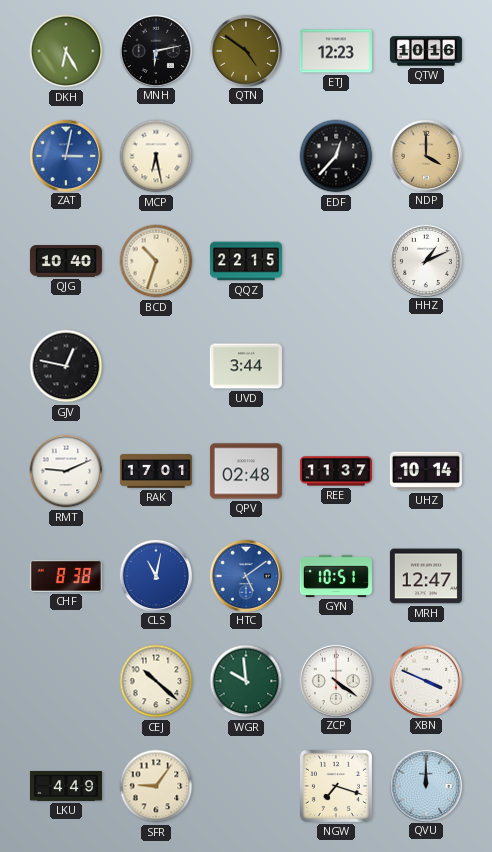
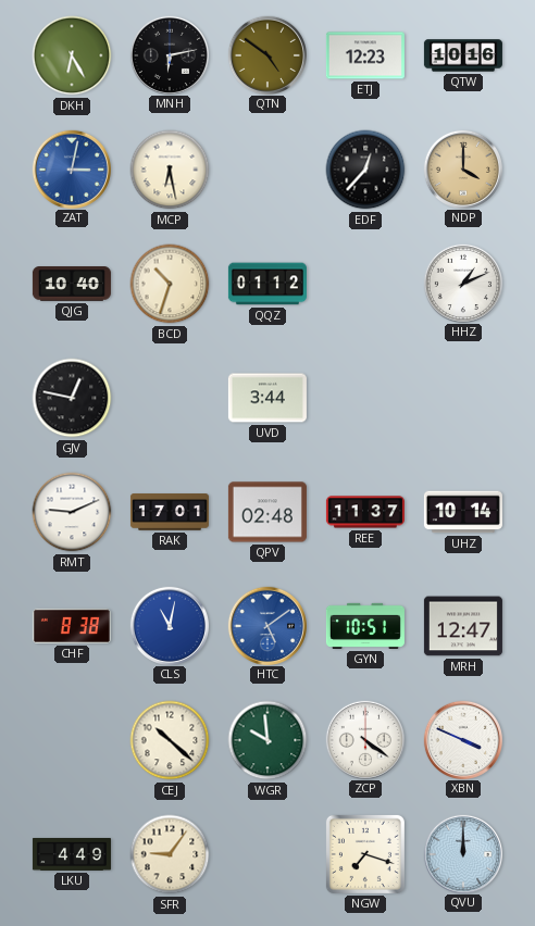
QQZ: 22:15 -> 01:12
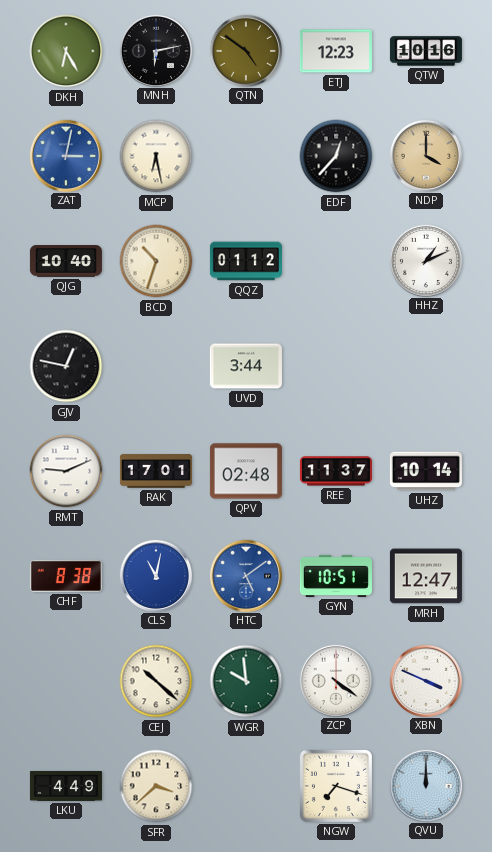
SFR: 9:06 -> 3:38
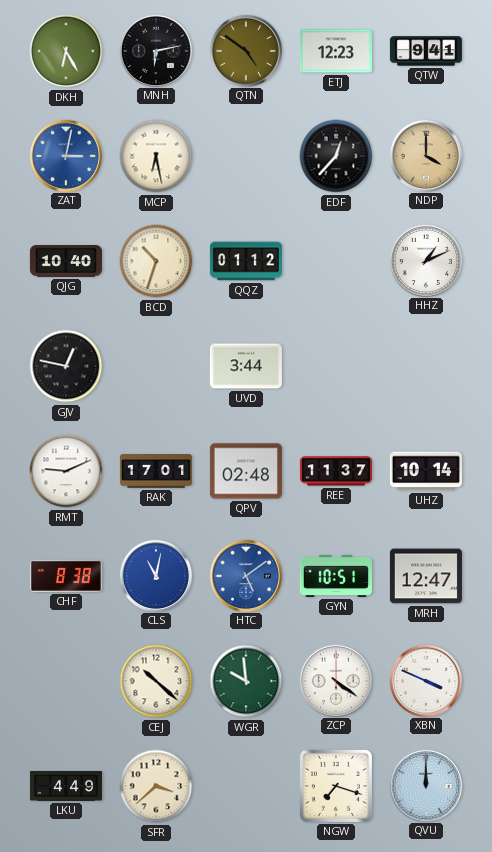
QTW: 10:16 -> 9:41
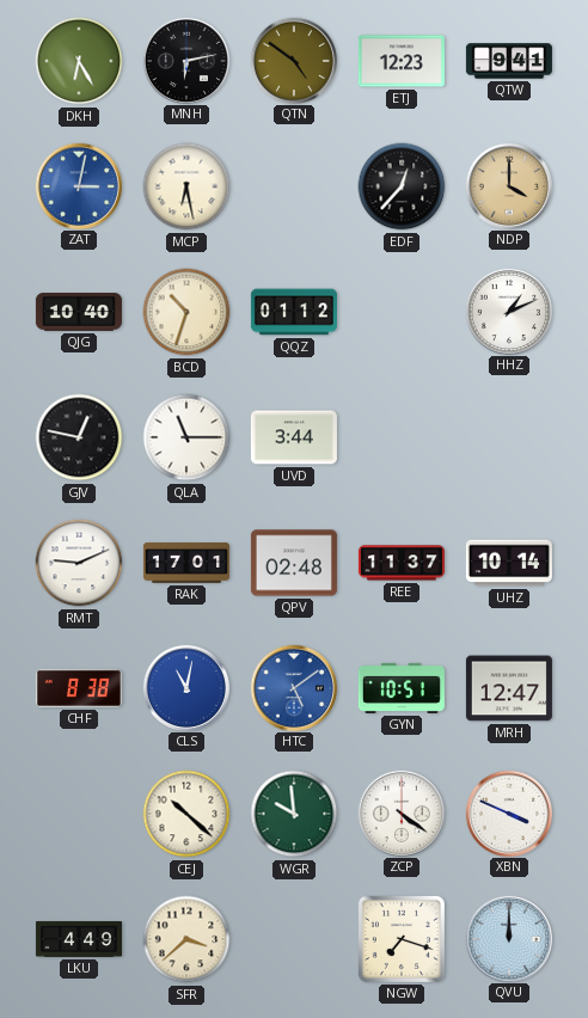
QLA: none -> 11:15
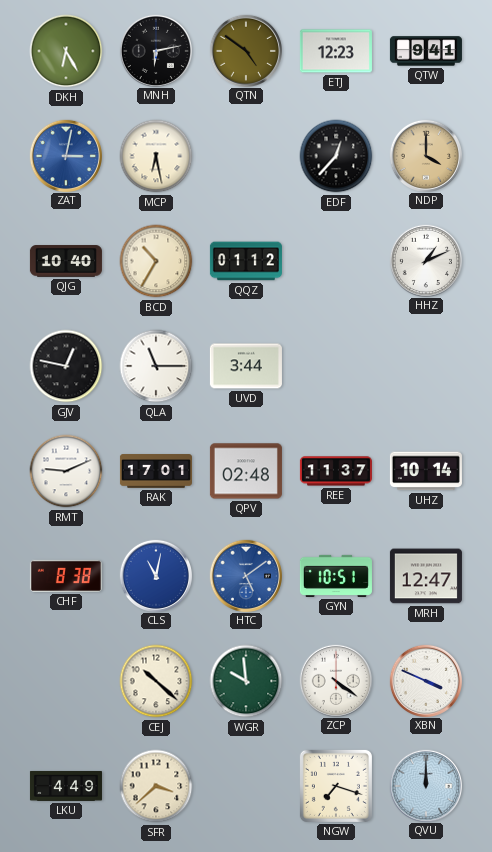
BCD: 10:33 -> 10:35
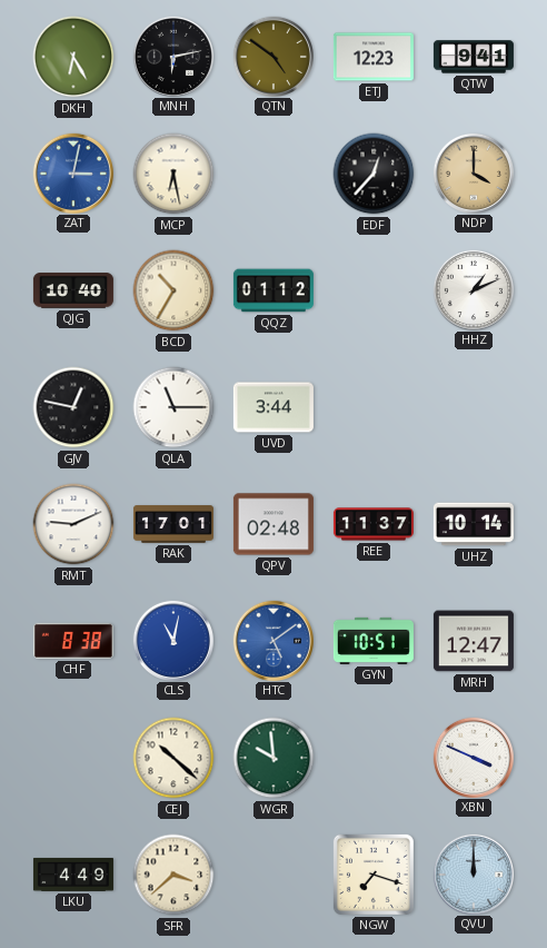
ZCP: 4:21 -> none
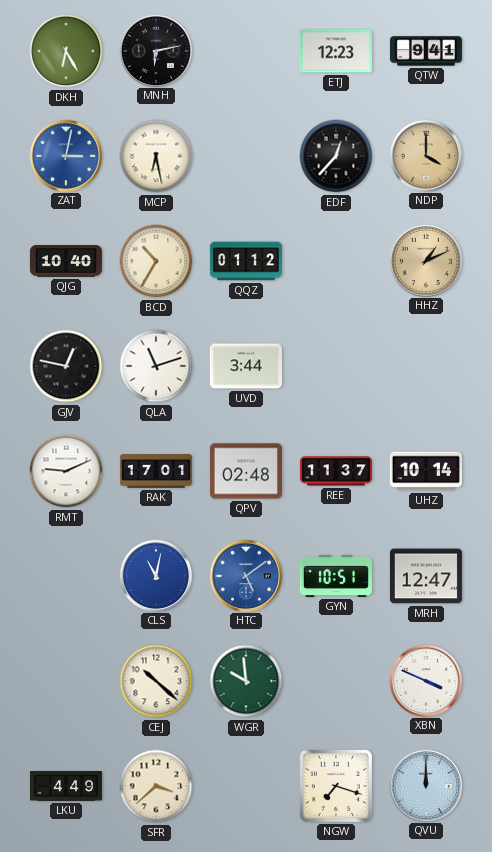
QTN: 4:51 -> none
HHZ dial: white -> champagne
QLA: 11:15 -> 11:12
CHF: 8:38 -> none
